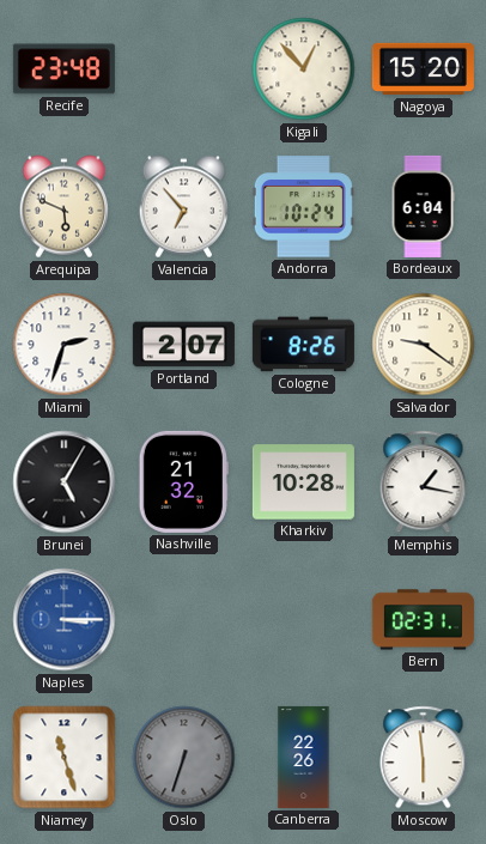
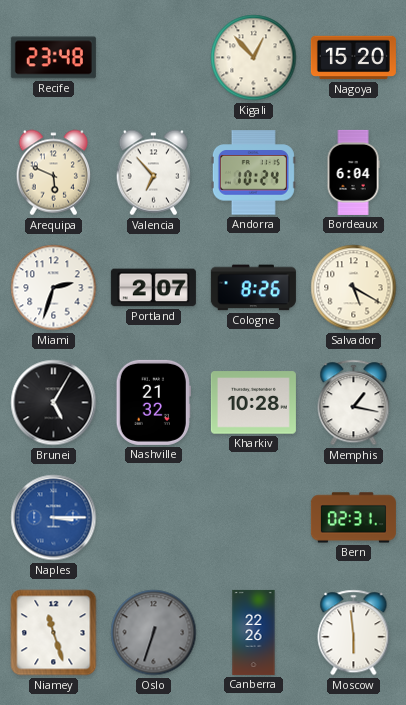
Salvador: 9:21 -> 5:20
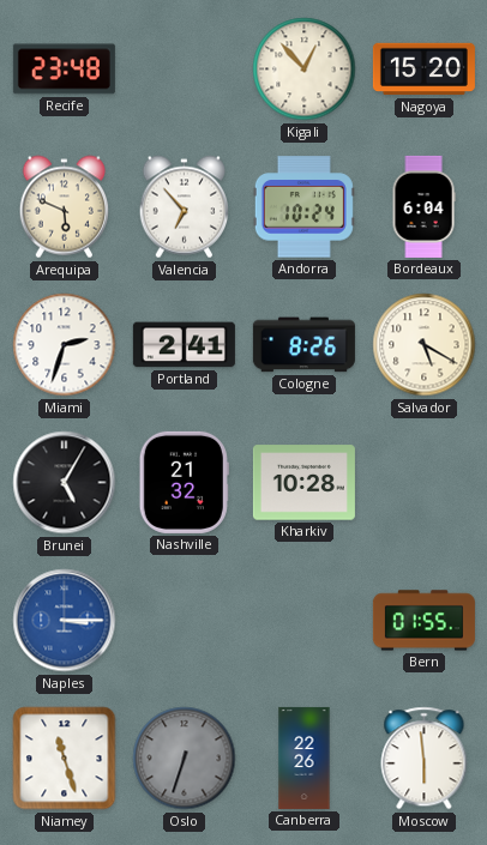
Portland: 2:07 -> 2:41
Memphis: 1:17 -> none
Bern: 02:31 -> 01:55
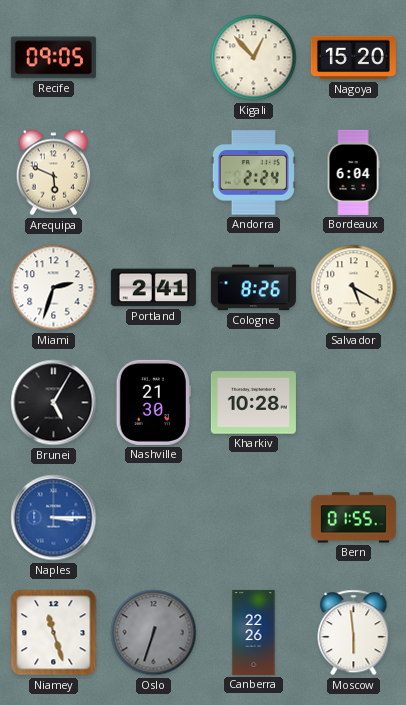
Recife: 23:48 -> 09:05
Valencia: 6:53 -> none
Andorra: 10:24 -> 2:24
Nashville: 21:32 -> 21:30
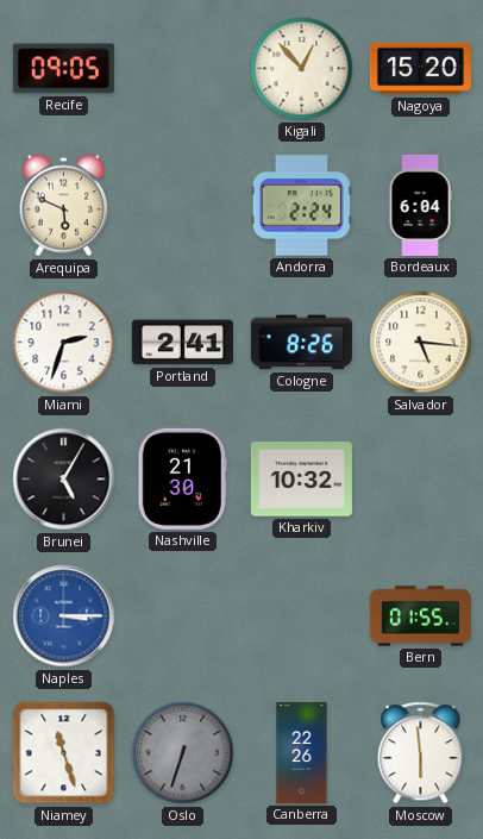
Salvador: 5:20 -> 5:16
Kharkiv: 10:28 -> 10:32
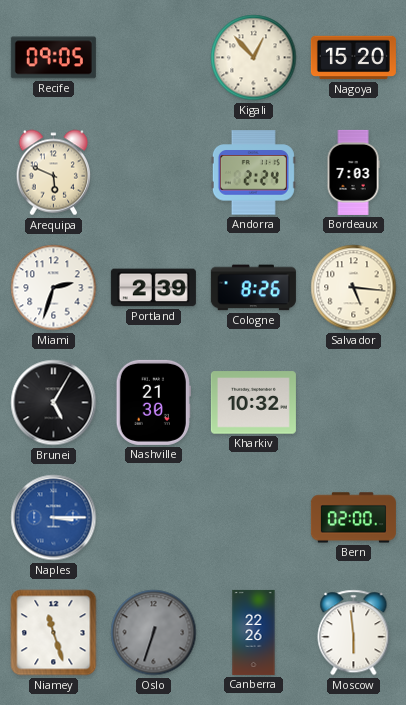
Bordeaux: 6:04 -> 7:03
Portland: 2:41 -> 2:39
Bern: 01:55 -> 02:00
